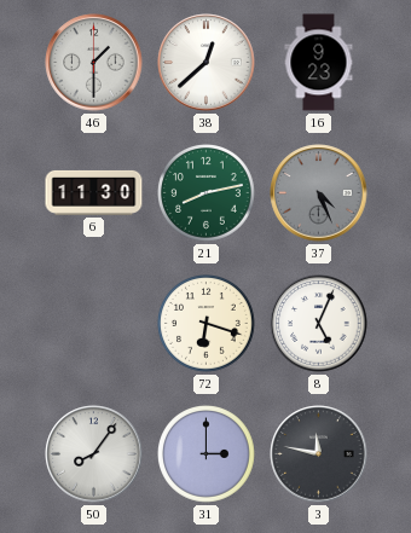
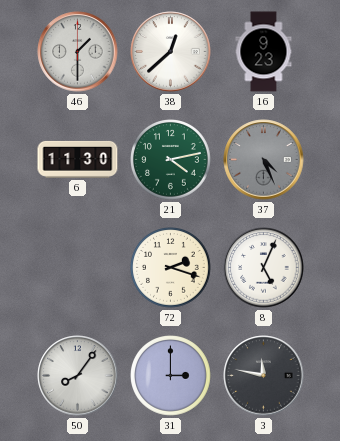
21: 8:13 -> 4:13
72: 6:18 -> 2:18
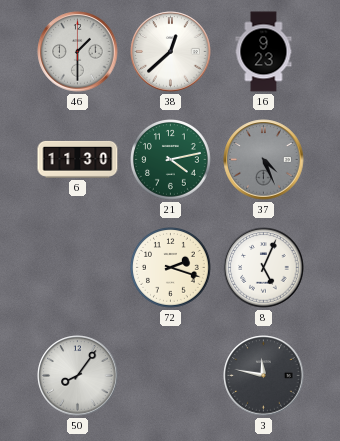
31: 3:00 -> none
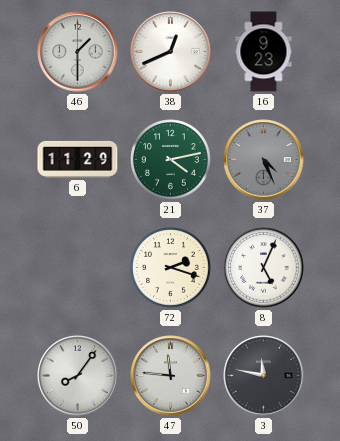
38: 12:38 -> 12:41
6: 11:30 -> 11:29
47: none -> 11:46
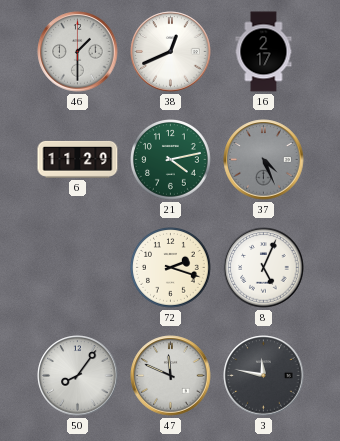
16: 9:23 -> 2:17
47: 11:46 -> 11:49
